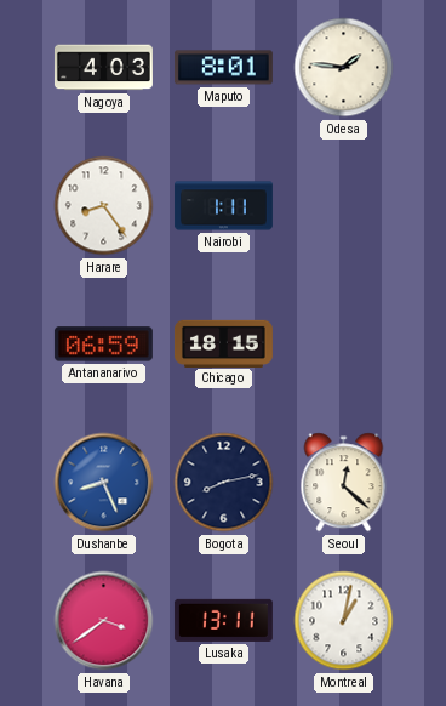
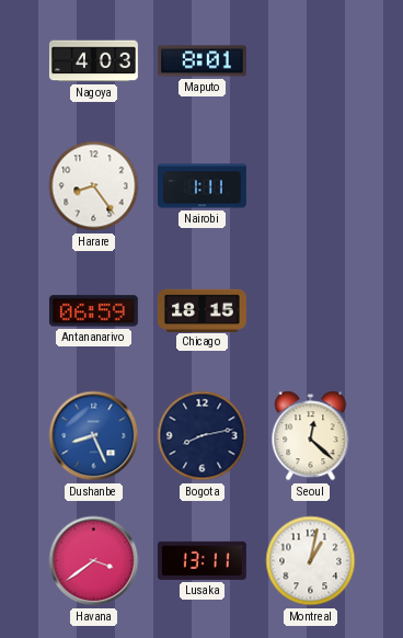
Odesa: 1:46 -> none
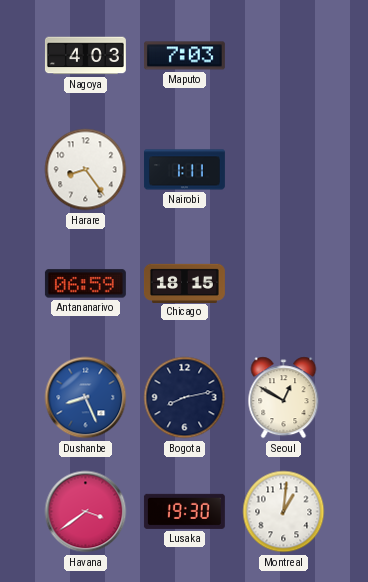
Maputo: 8:01 -> 7:03
Seoul: 12:22 -> 12:50
Lusaka: 13:11 -> 19:30
Montreal: 1:02 -> 1:01
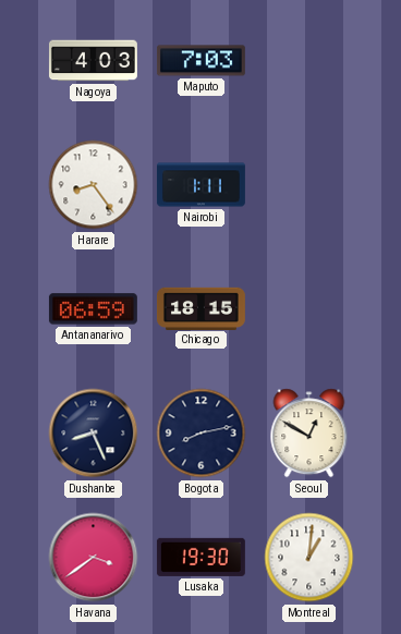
Dushanbe dial: blue -> navy
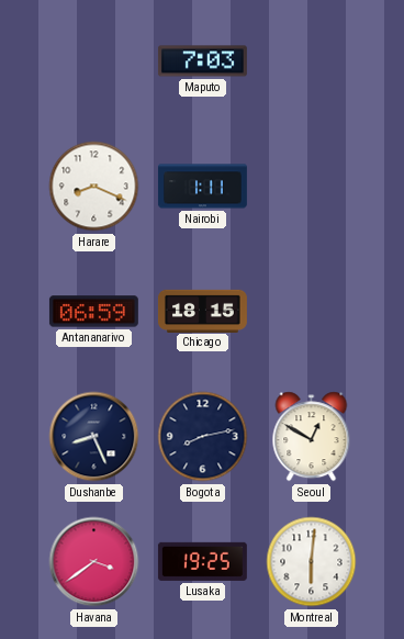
Nagoya: 4:03 -> none
Harare: 8:24 -> 8:19
Lusaka: 19:30 -> 19:25
Montreal: 1:01 -> 6:01
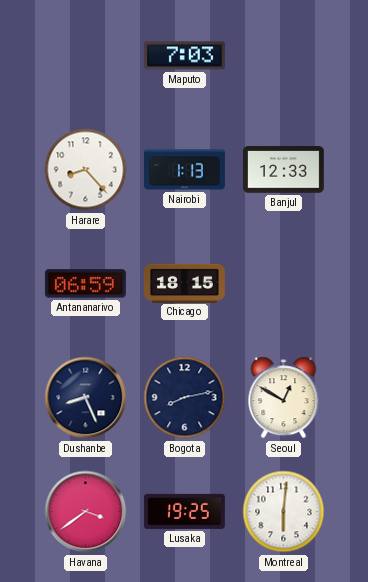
Harare: 8:19 -> 8:23
Nairobi: 1:11 -> 1:13
Banjul: none -> 12:33
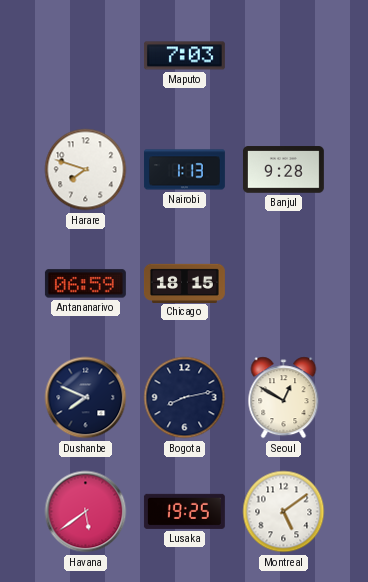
Harare: 8:23 -> 7:48
Banjul: 12:33 -> 9:28
Dushanbe: 8:26 -> 7:49
Havana: 3:39 -> 5:39
Montreal: 6:01 -> 5:09
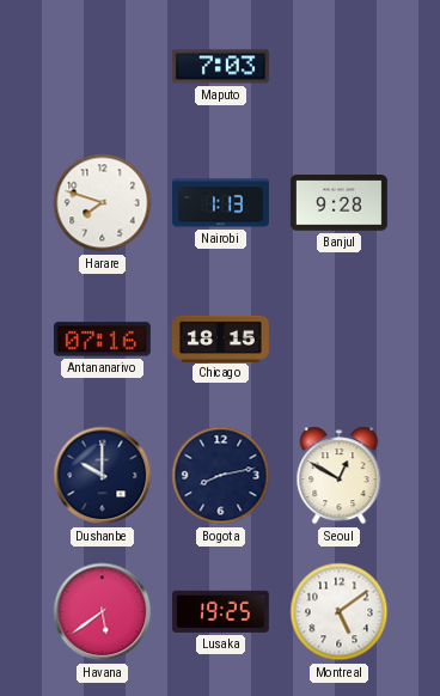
Antananarivo: 06:59 -> 07:16
Dushanbe: 7:49 -> 10:00
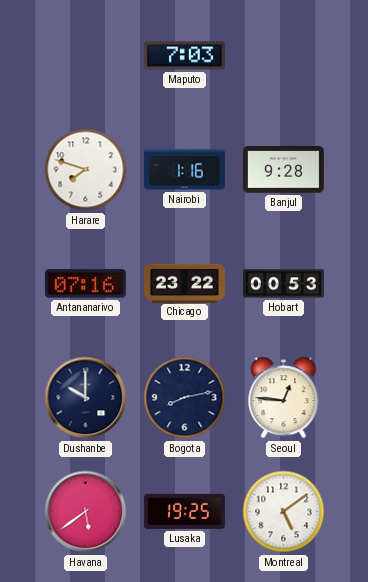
Nairobi: 1:13 -> 1:16
Chicago: 18:15 -> 23:22
Hobart: none -> 00:53
Seoul: 12:50 -> 12:46
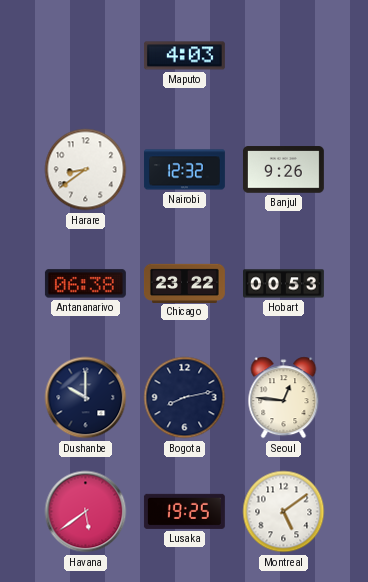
Maputo: 7:03 -> 4:03
Harare: 7:48 -> 8:39
Nairobi: 1:16 -> 12:32
Banjul: 9:28 -> 9:26
Antananarivo: 07:16 -> 06:38
